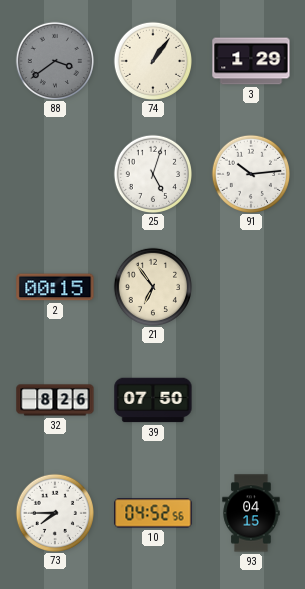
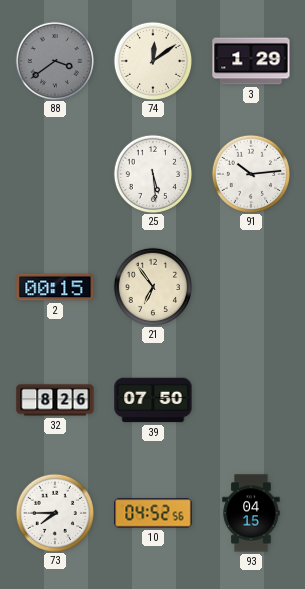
74: 1:06 -> 12:09
25: 5:03 -> 5:29
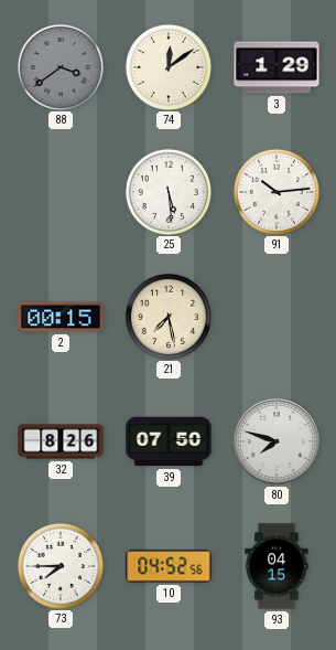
21: 6:54 -> 7:28
80: none -> 7:48
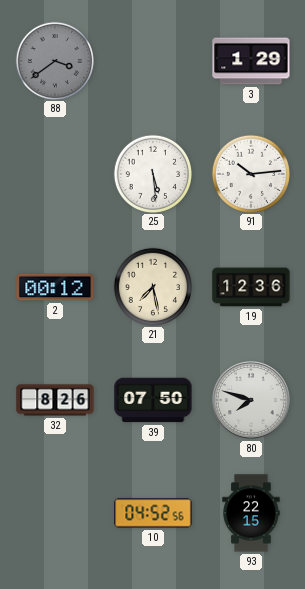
74: 12:09 -> none
2: 00:15 -> 00:12
19: none -> 12:36
73: 7:45 -> none
93: 04:15 -> 22:15
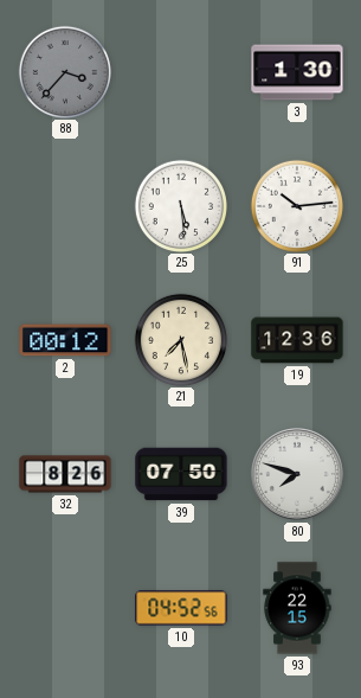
88: 3:39 -> 3:37
3: 1:29 -> 1:30
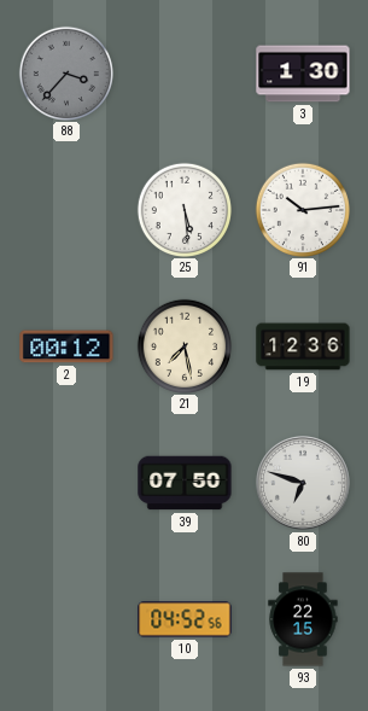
32: 8:26 -> none
80: 7:48 -> 6:48
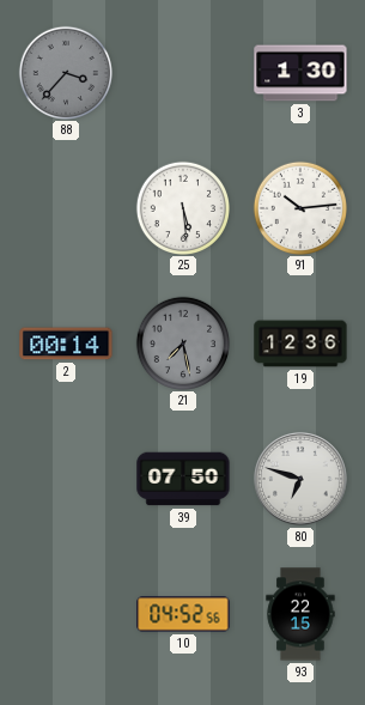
2: 00:12 -> 00:14
21 dial: cream -> grey
